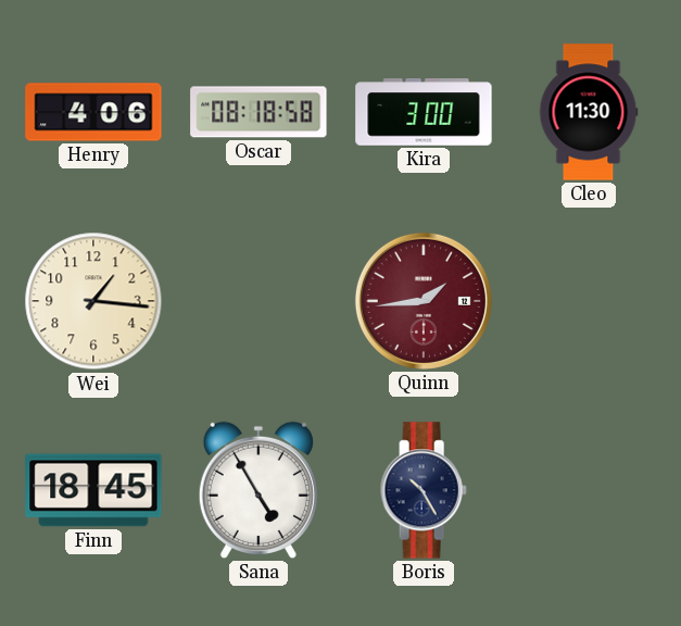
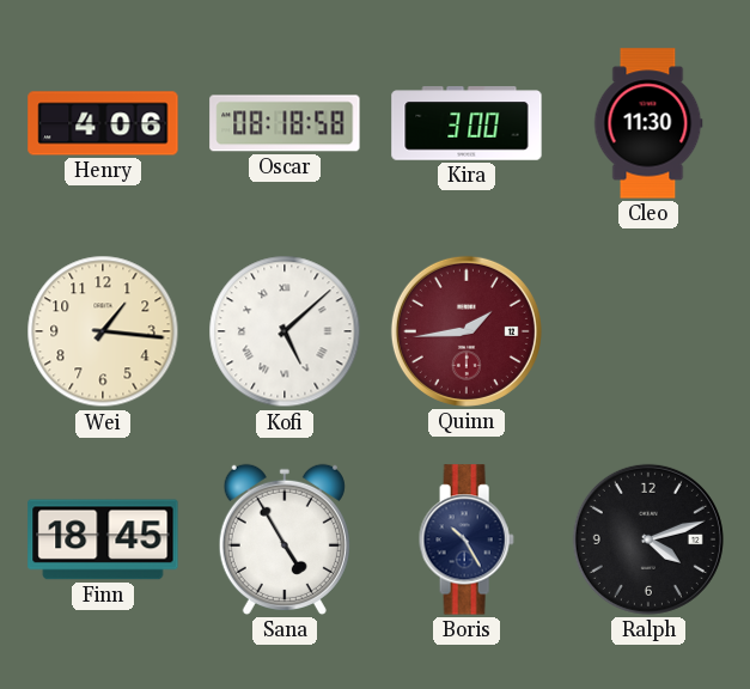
Kofi: none -> 5:08
Ralph: none -> 4:12
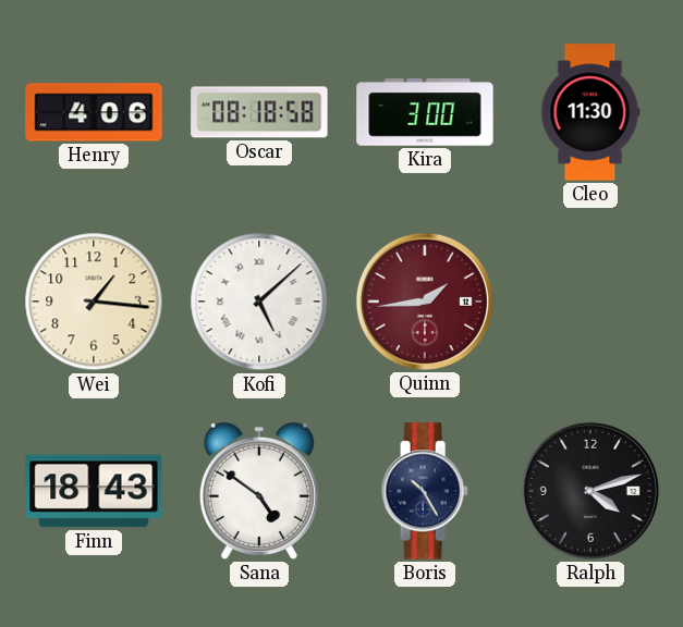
Finn: 18:45 -> 18:43
Sana: 4:55 -> 4:51
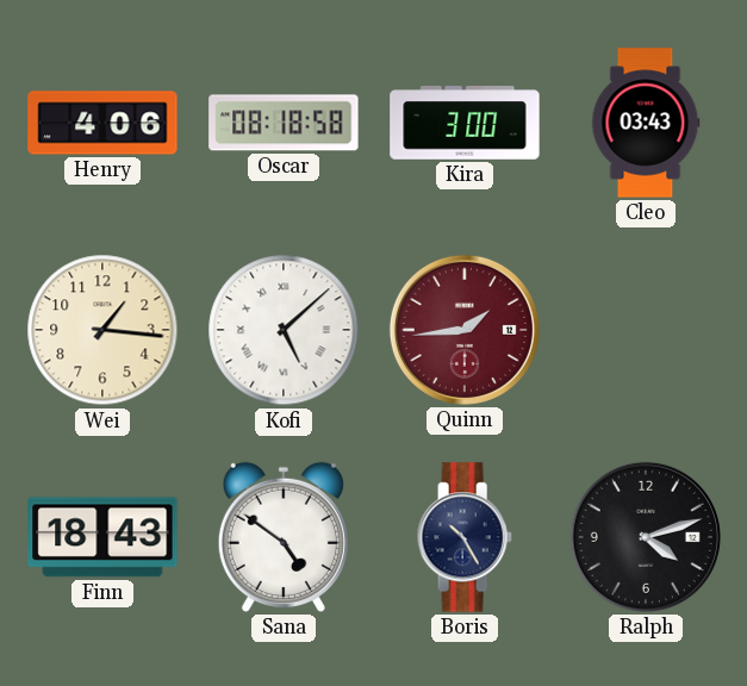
Cleo: 11:30 -> 03:43
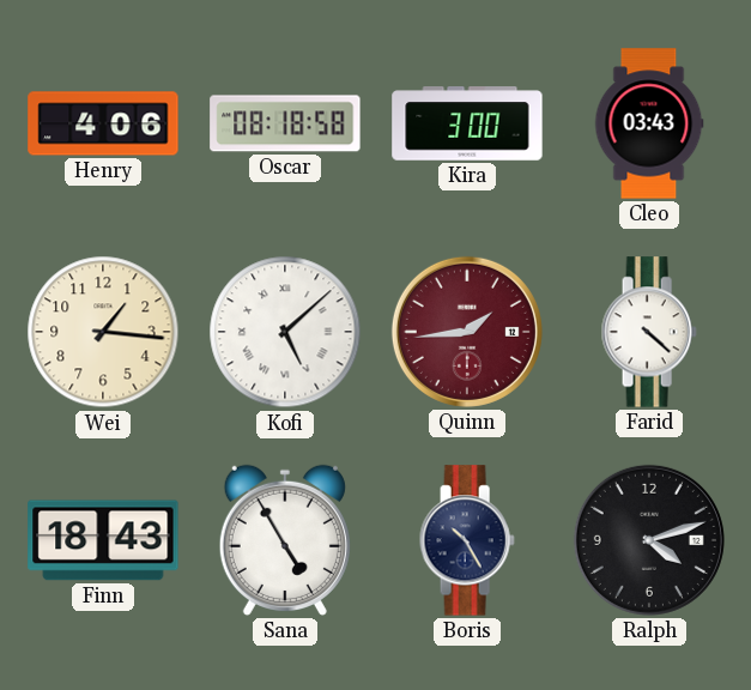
Farid: none -> 4:22
Sana: 4:51 -> 4:55
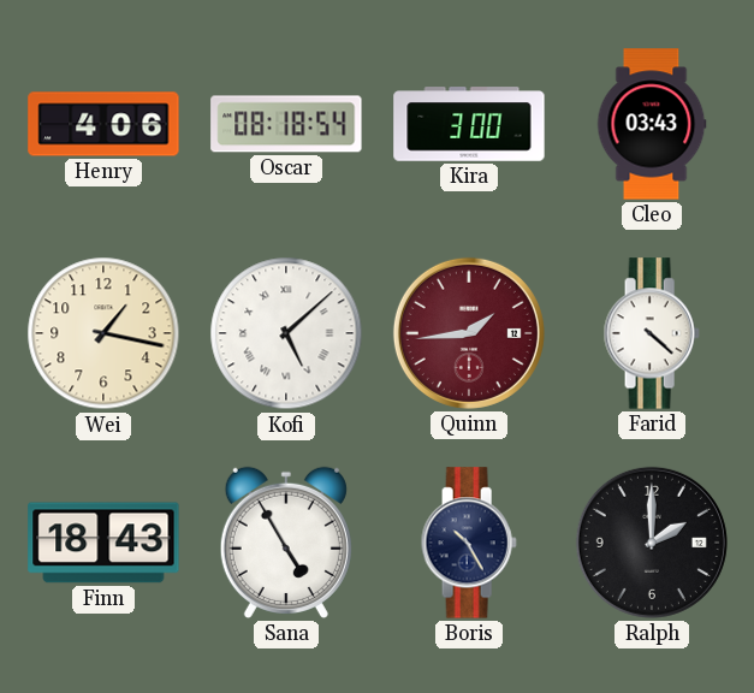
Oscar: 08:18:58 -> 08:18:54
Wei: 1:16 -> 1:17
Ralph: 4:12 -> 2:00
